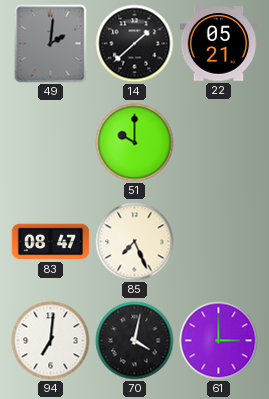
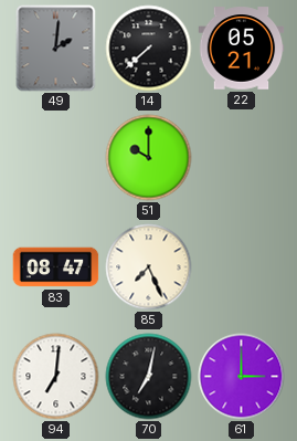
14: 1:38 -> 7:38
70: 4:02 -> 7:02
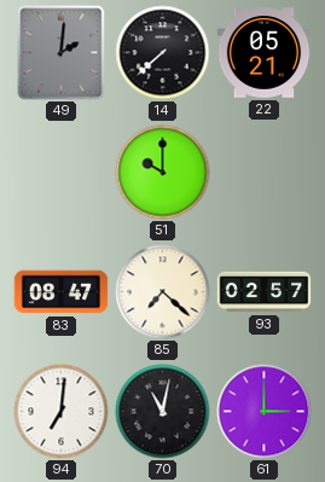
85: 7:26 -> 7:22
93: none -> 02:57
70: 7:02 -> 11:02
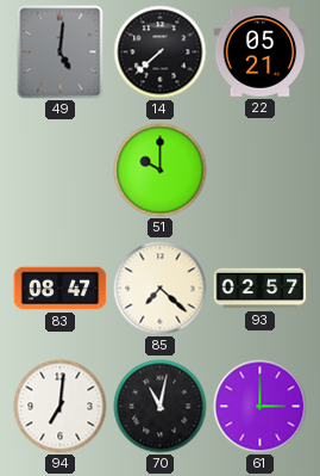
49: 2:01 -> 5:01
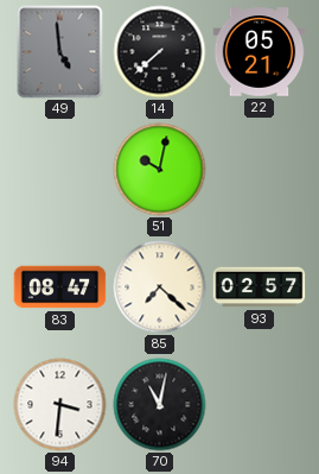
49: 5:01 -> 4:59
51: 10:00 -> 10:02
94: 7:01 -> 3:31
61: 3:00 -> none
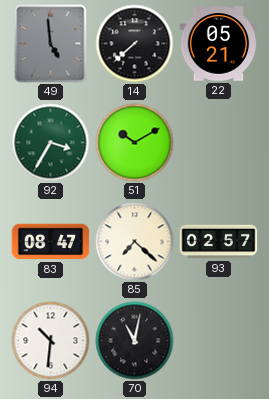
92: none -> 3:35
51: 10:02 -> 10:10
94: 3:31 -> 10:31
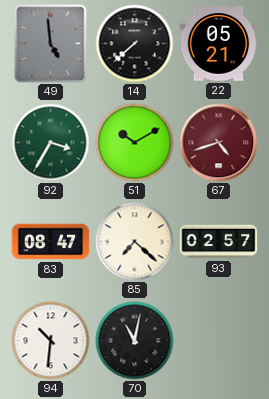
67: none -> 4:42
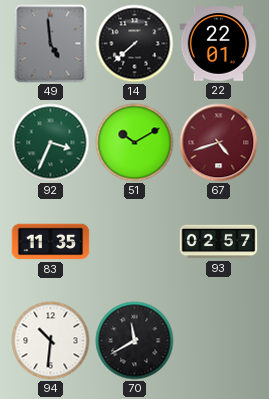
22: 05:21 -> 22:01
92: 3:35 -> 3:34
83: 08:47 -> 11:35
85: 7:22 -> none
70: 11:02 -> 11:40
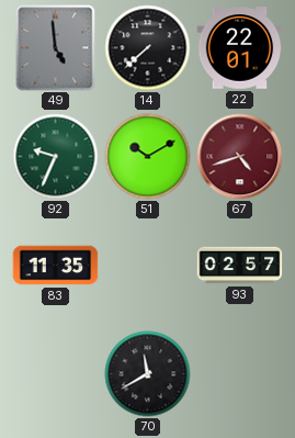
92: 3:34 -> 9:34
94: 10:31 -> none
